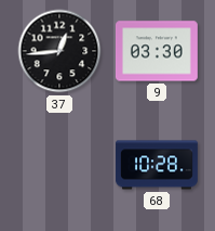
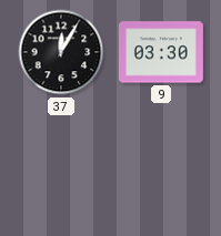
37: 12:44 -> 12:05
68: 10:28 -> none
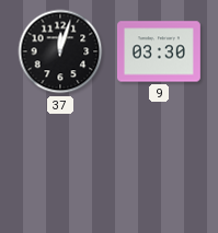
37: 12:05 -> 12:03
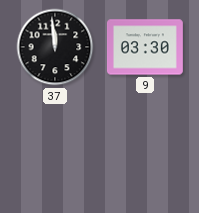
37: 12:03 -> 11:59
